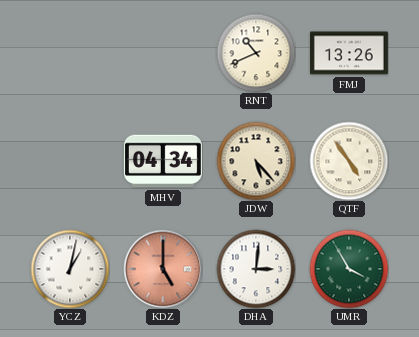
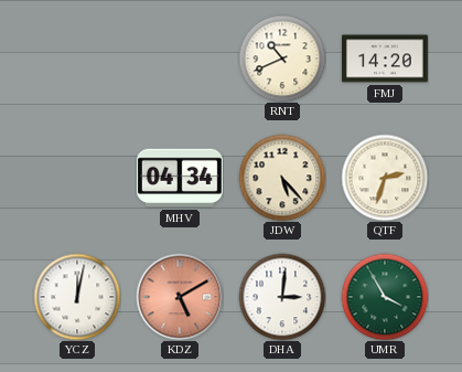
FMJ: 13:26 -> 14:20
QTF: 4:54 -> 2:33
YCZ: 1:02 -> 12:02
KDZ: 5:00 -> 5:10
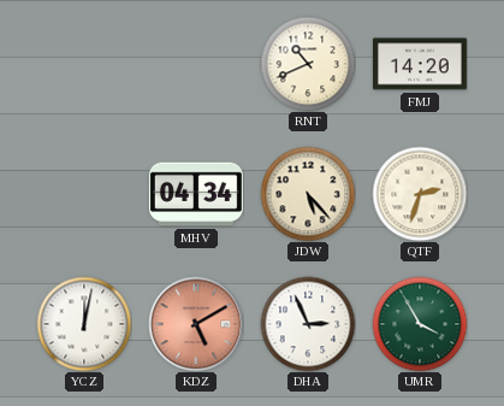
DHA: 3:01 -> 2:56
